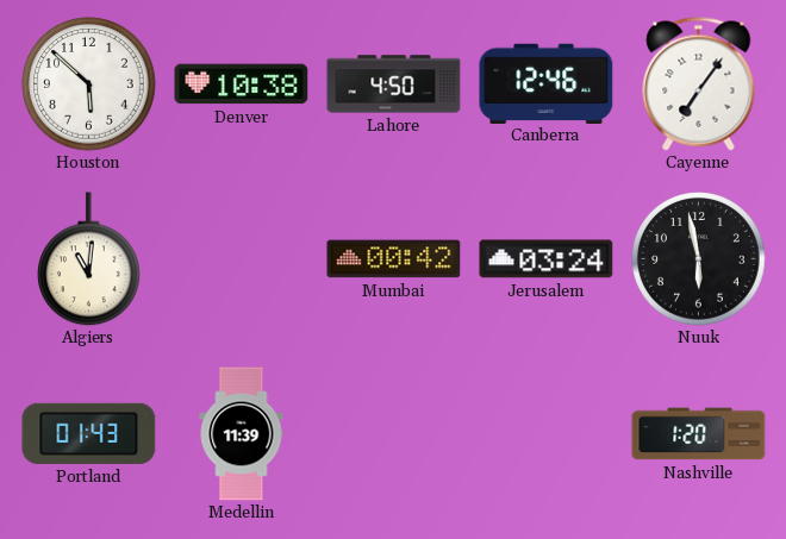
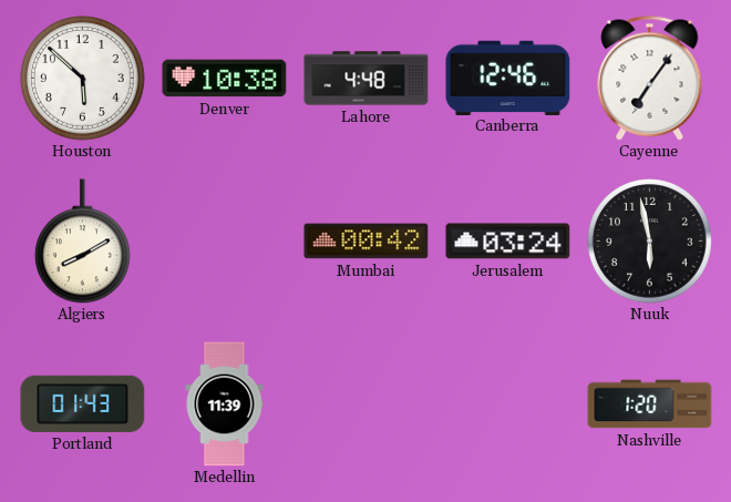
Lahore: 4:50 -> 4:48
Algiers: 11:01 -> 8:10
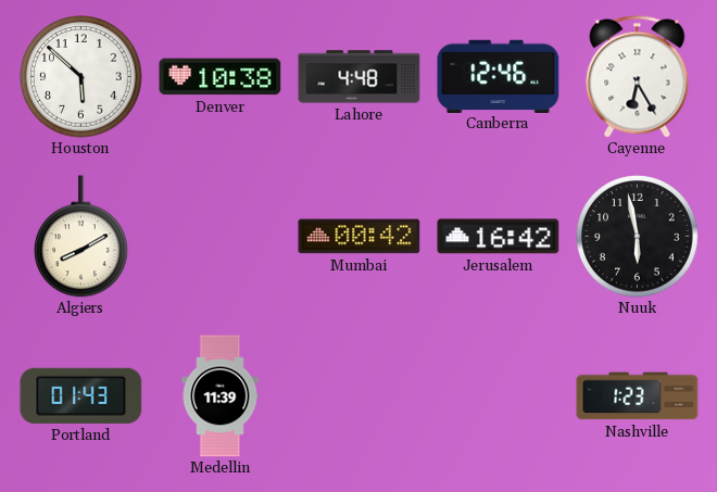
Cayenne: 7:06 -> 6:25
Jerusalem: 03:24 -> 16:42
Nashville: 1:20 -> 1:23
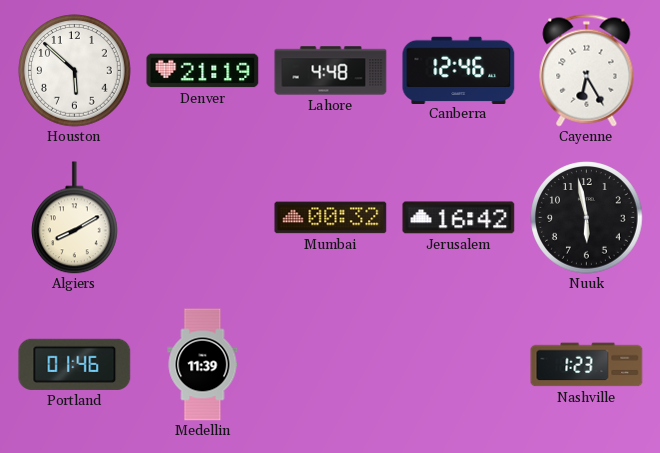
Denver: 10:38 -> 21:19
Mumbai: 00:42 -> 00:32
Portland: 01:43 -> 01:46
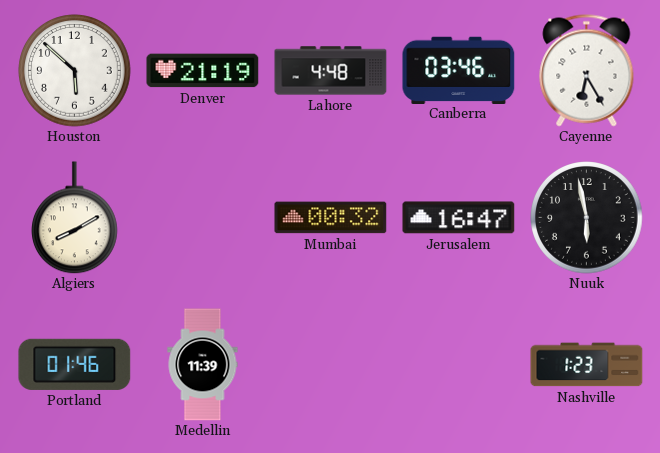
Canberra: 12:46 -> 03:46
Jerusalem: 16:42 -> 16:47
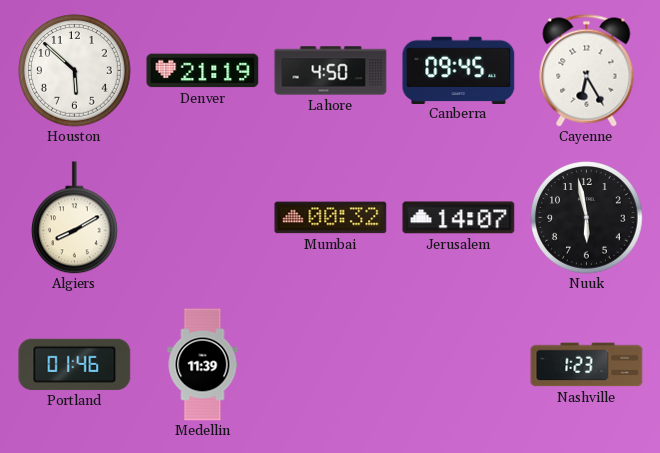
Lahore: 4:48 -> 4:50
Canberra: 03:46 -> 09:45
Jerusalem: 16:47 -> 14:07
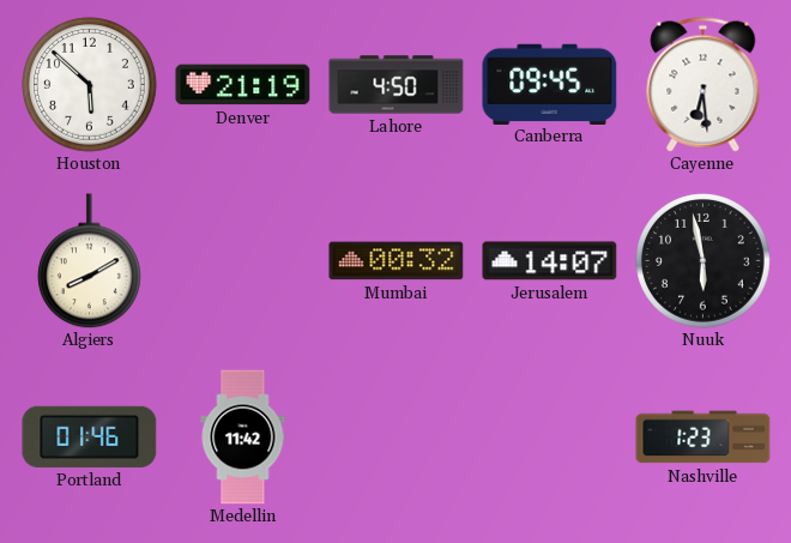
Cayenne: 6:25 -> 6:29
Medellin: 11:39 -> 11:42
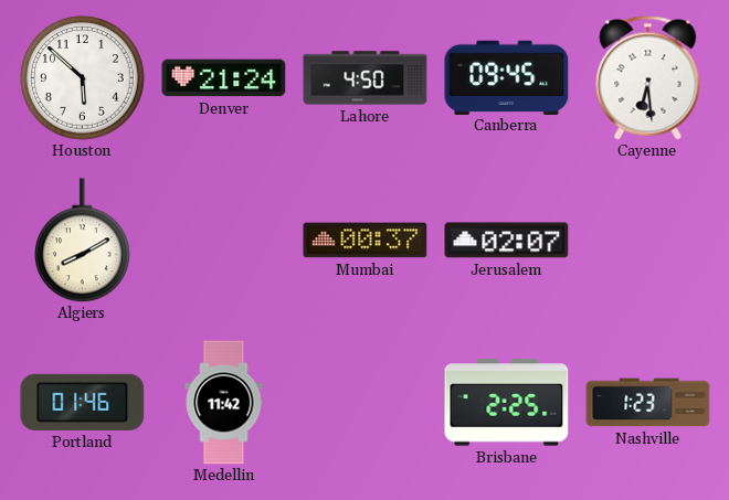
Denver: 21:19 -> 21:24
Mumbai: 00:32 -> 00:37
Jerusalem: 14:07 -> 02:07
Nuuk: 5:58 -> none
Brisbane: none -> 2:25
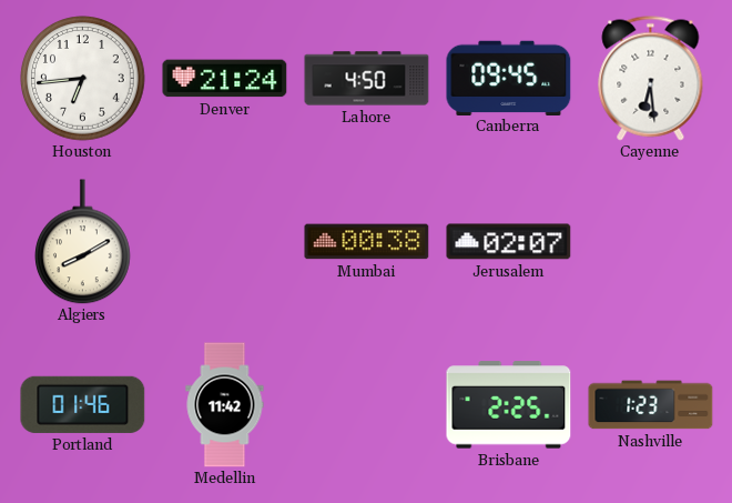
Houston: 5:52 -> 6:44
Mumbai: 00:37 -> 00:38
